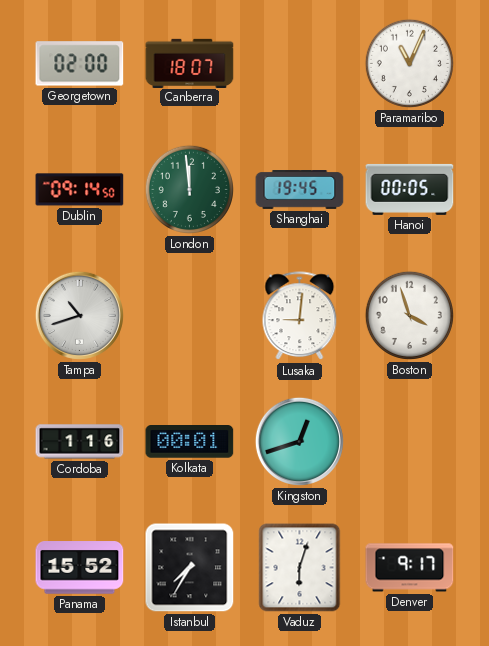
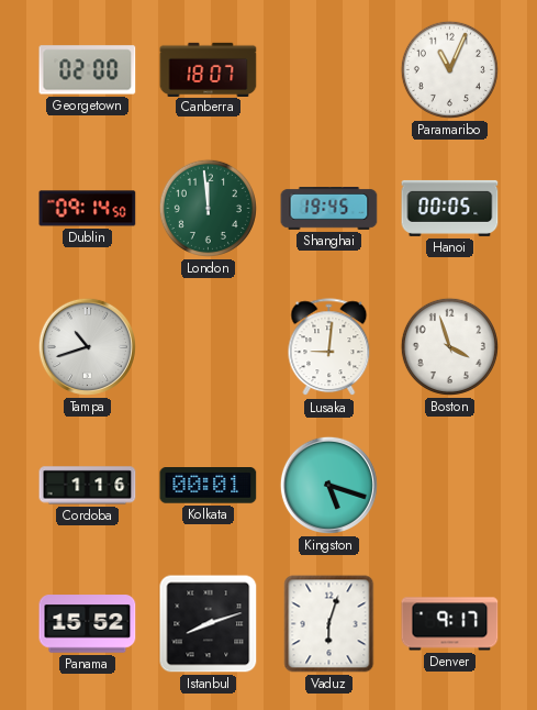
Kingston: 12:42 -> 5:18
Istanbul: 7:35 -> 8:12
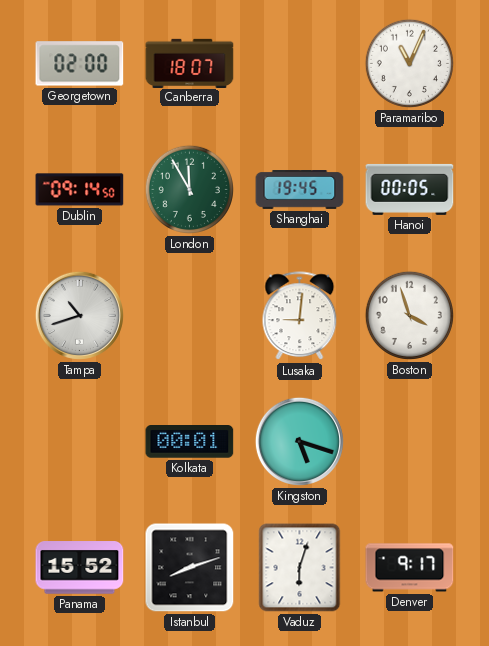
London: 11:59 -> 11:55
Cordoba: 1:16 -> none
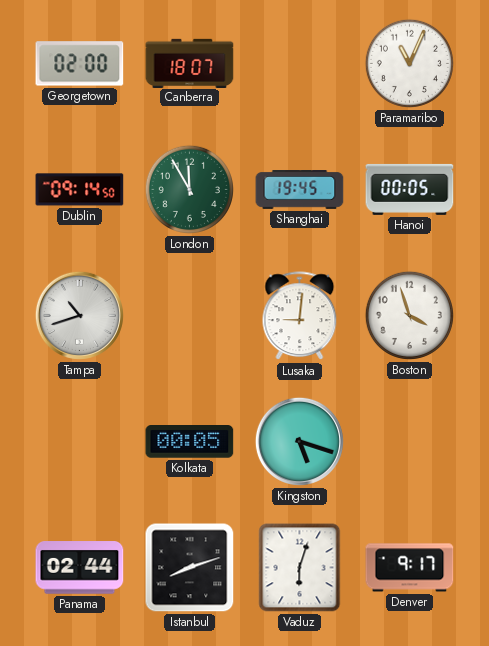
Kolkata: 00:01 -> 00:05
Panama: 15:52 -> 02:44
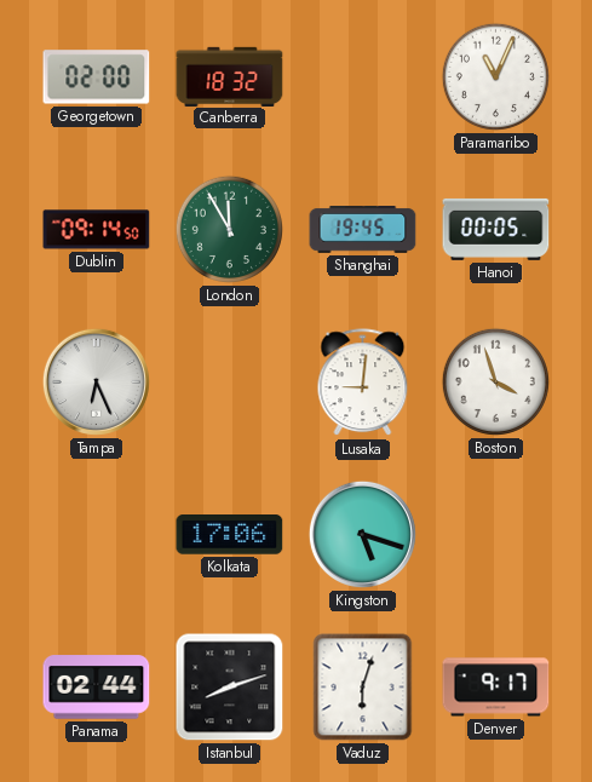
Canberra: 18:07 -> 18:32
Tampa: 10:42 -> 6:26
Kolkata: 00:05 -> 17:06
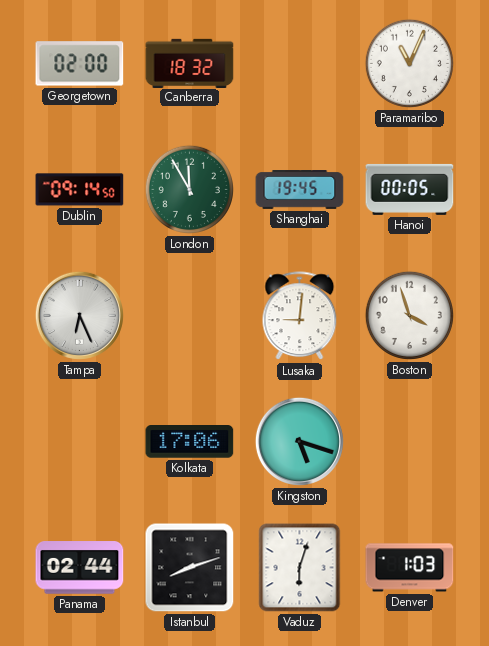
Denver: 9:17 -> 1:03
